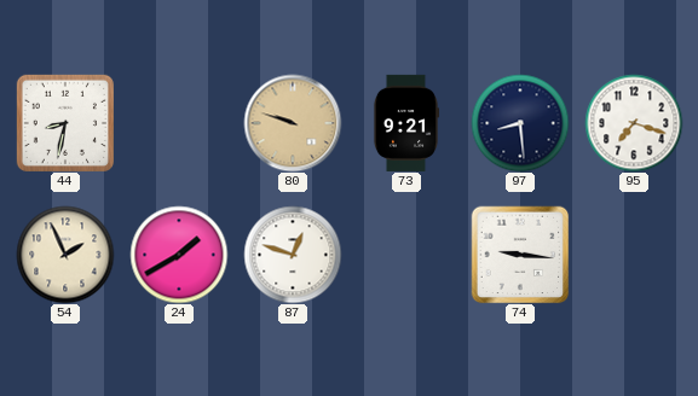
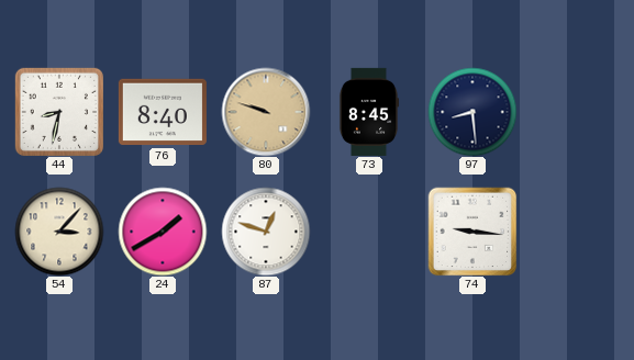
76: none -> 8:40
73: 9:21 -> 8:45
95: 7:18 -> none
54: 1:56 -> 3:07
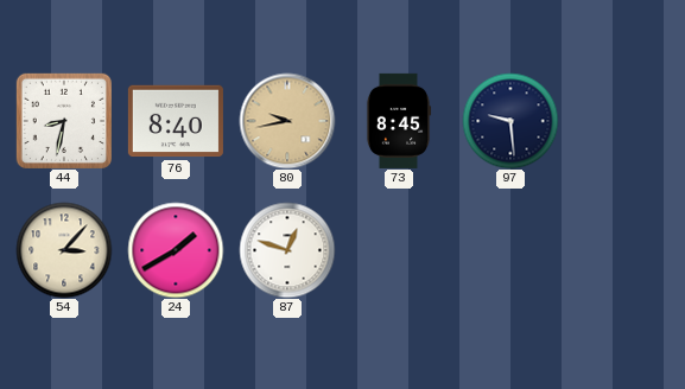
80: 9:48 -> 9:43
97: 8:29 -> 9:29
74: 9:16 -> none
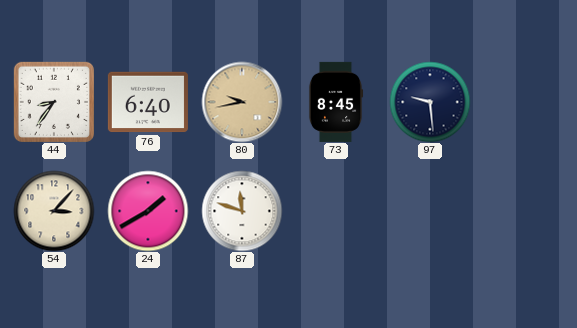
44: 8:32 -> 8:36
76: 8:40 -> 6:40
87: 12:48 -> 11:48
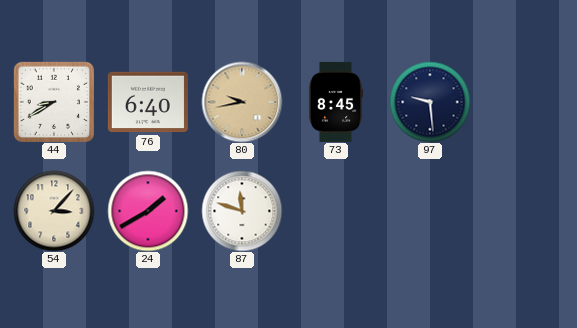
44: 8:36 -> 8:40
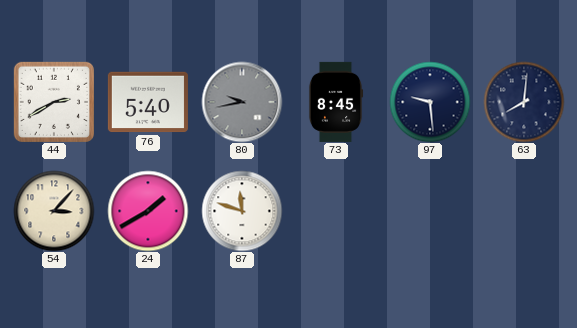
44: 8:40 -> 2:40
76: 6:40 -> 5:40
80 dial: champagne -> grey
63: none -> 8:01
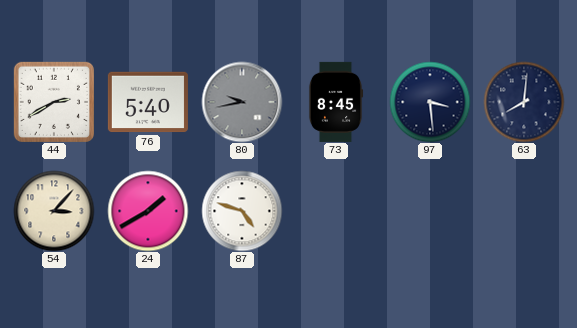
97: 9:29 -> 3:29
87: 11:48 -> 4:48
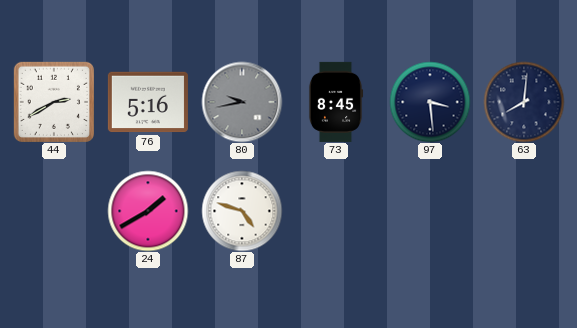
76: 5:40 -> 5:16
54: 3:07 -> none
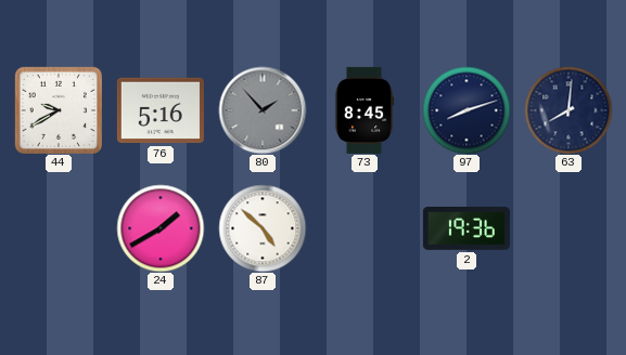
44: 2:40 -> 9:40
80: 9:43 -> 1:53
97: 3:29 -> 8:12
87: 4:48 -> 4:52
2: none -> 19:36
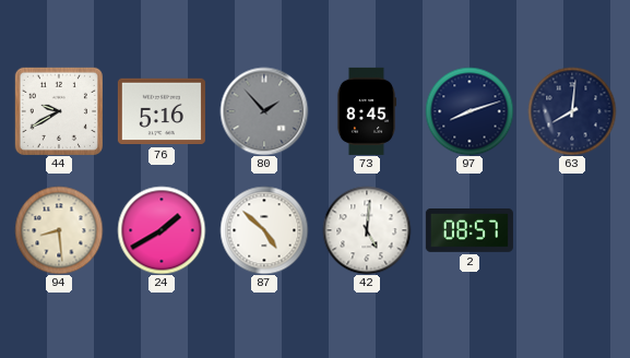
94: none -> 8:29
42: none -> 5:01
2: 19:36 -> 08:57
